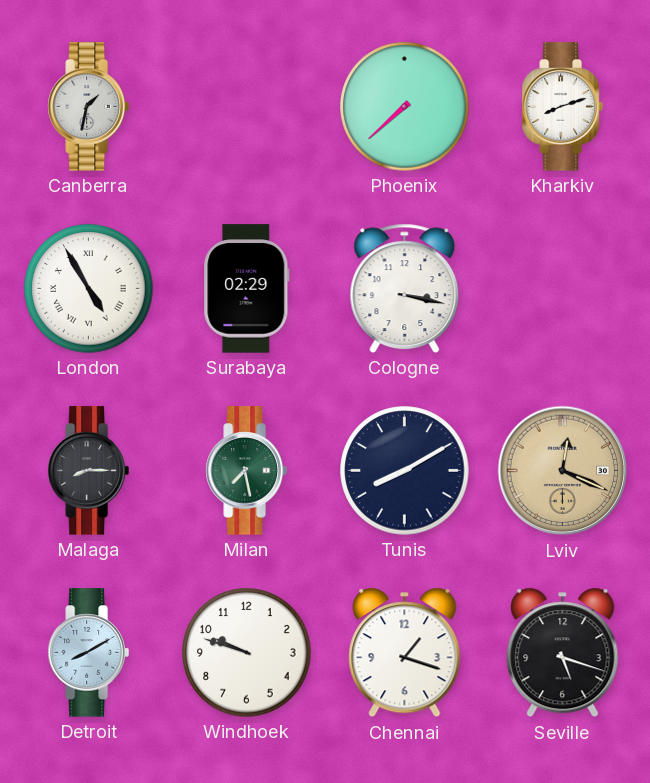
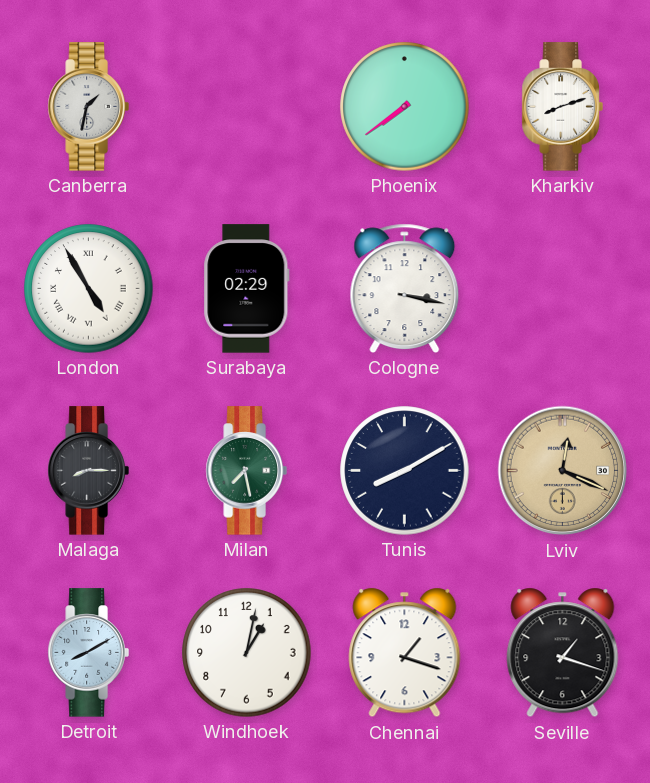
Phoenix: 7:38 -> 7:39
Windhoek: 9:48 -> 1:02
Seville: 5:18 -> 1:18
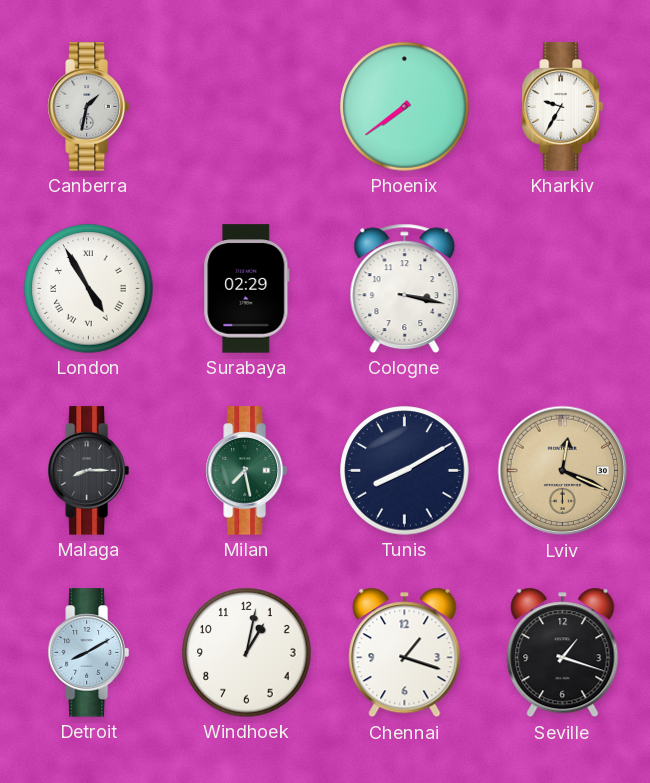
Kharkiv: 8:12 -> 9:35
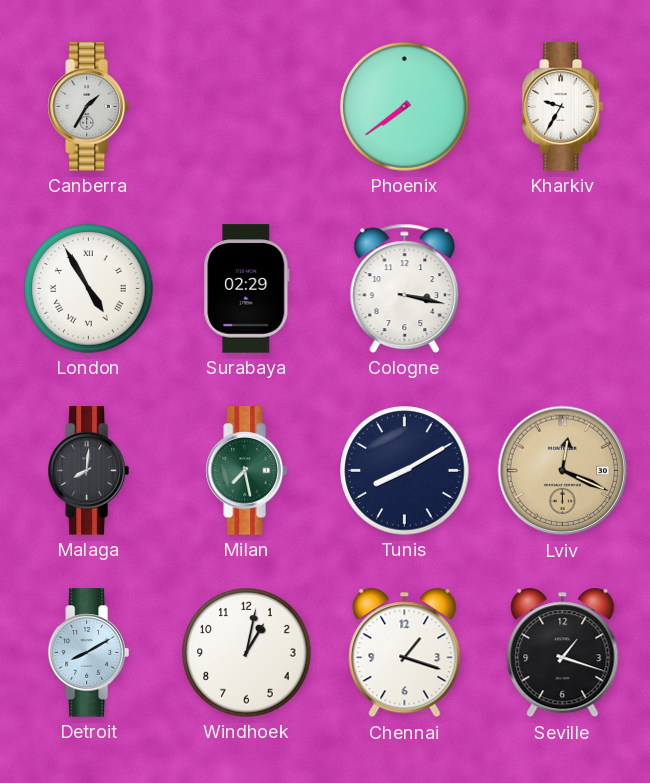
Canberra: 1:32 -> 1:35
Malaga: 8:15 -> 8:01
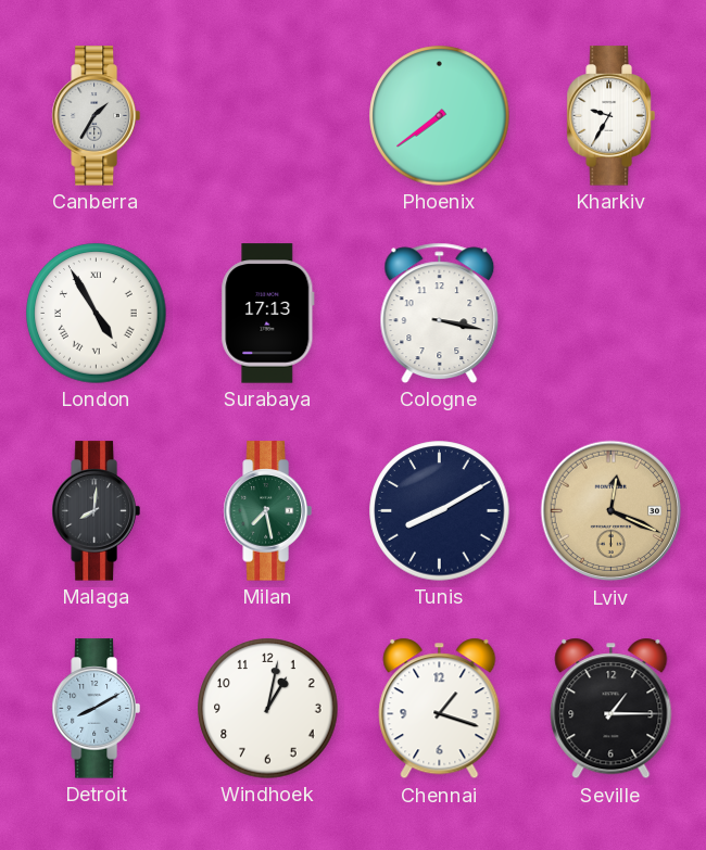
Surabaya: 02:29 -> 17:13
Seville: 1:18 -> 1:15
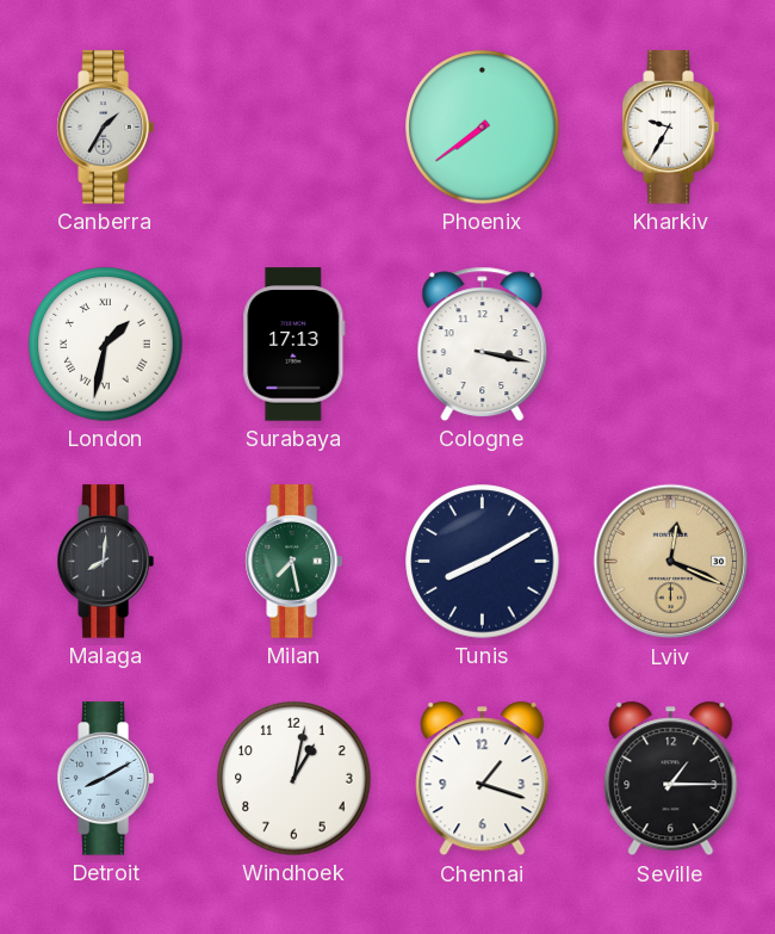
London: 4:55 -> 1:32
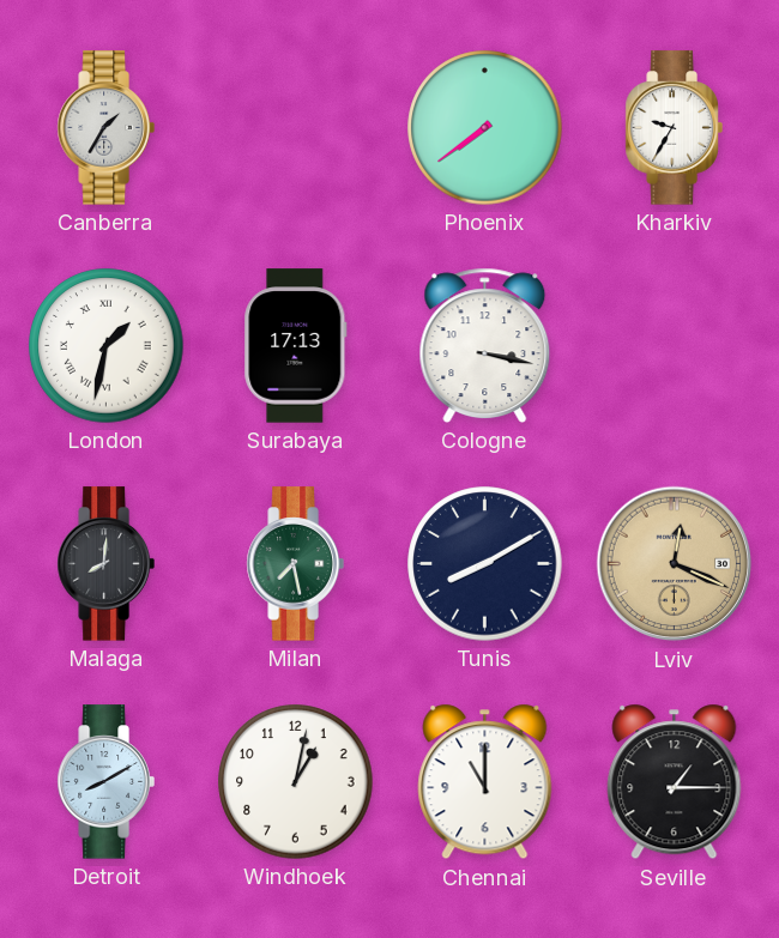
Chennai: 1:18 -> 11:00
